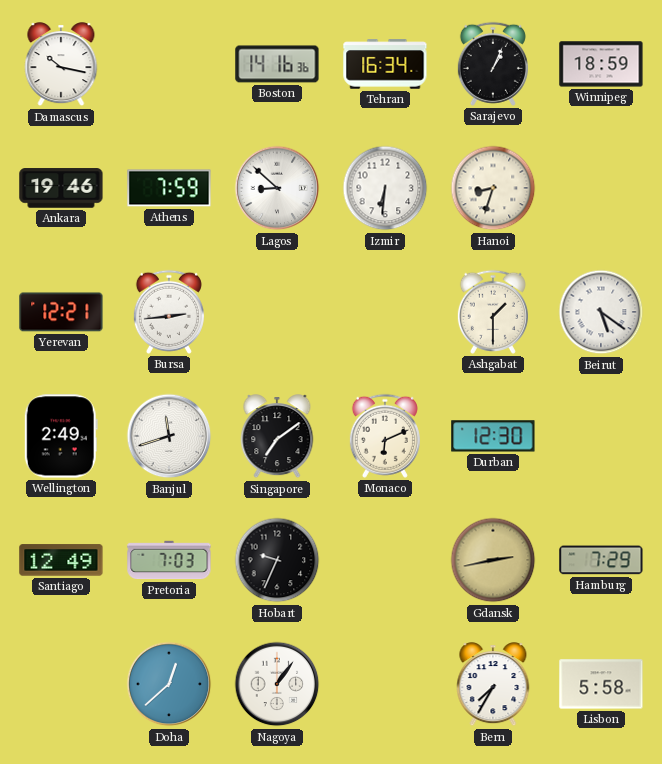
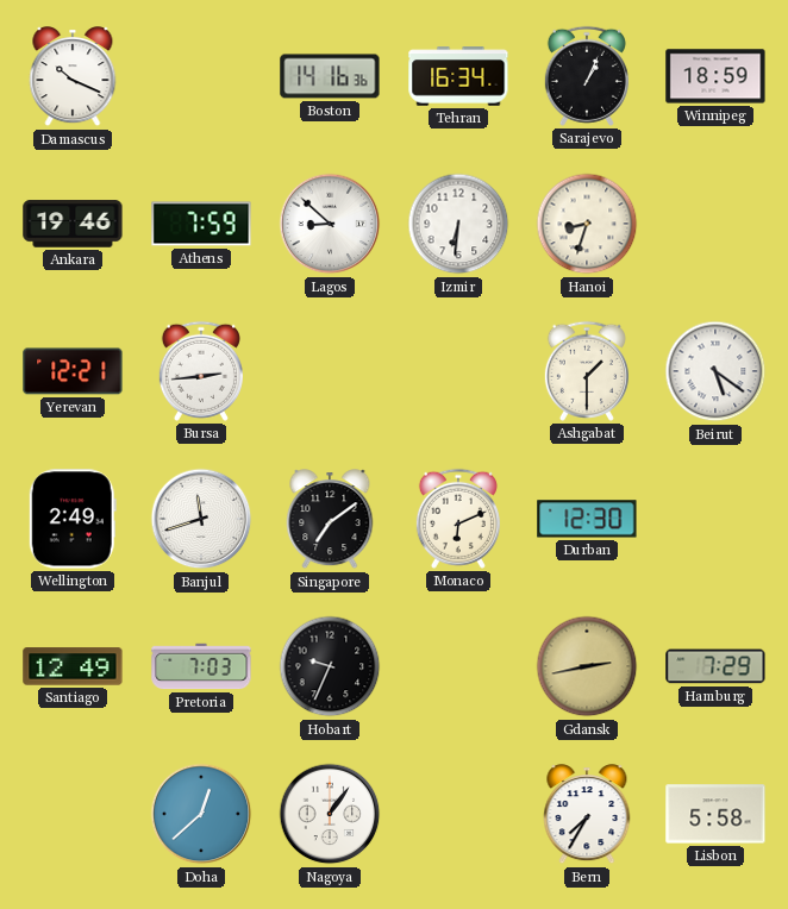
Damascus: 10:17 -> 10:19
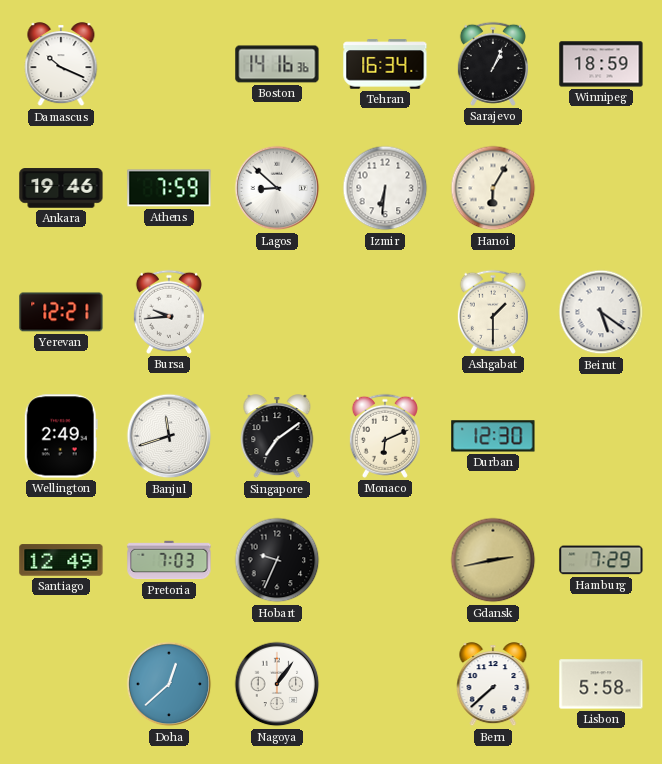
Hanoi: 8:33 -> 6:05
Bursa: 2:44 -> 9:44
Bern: 7:35 -> 7:38
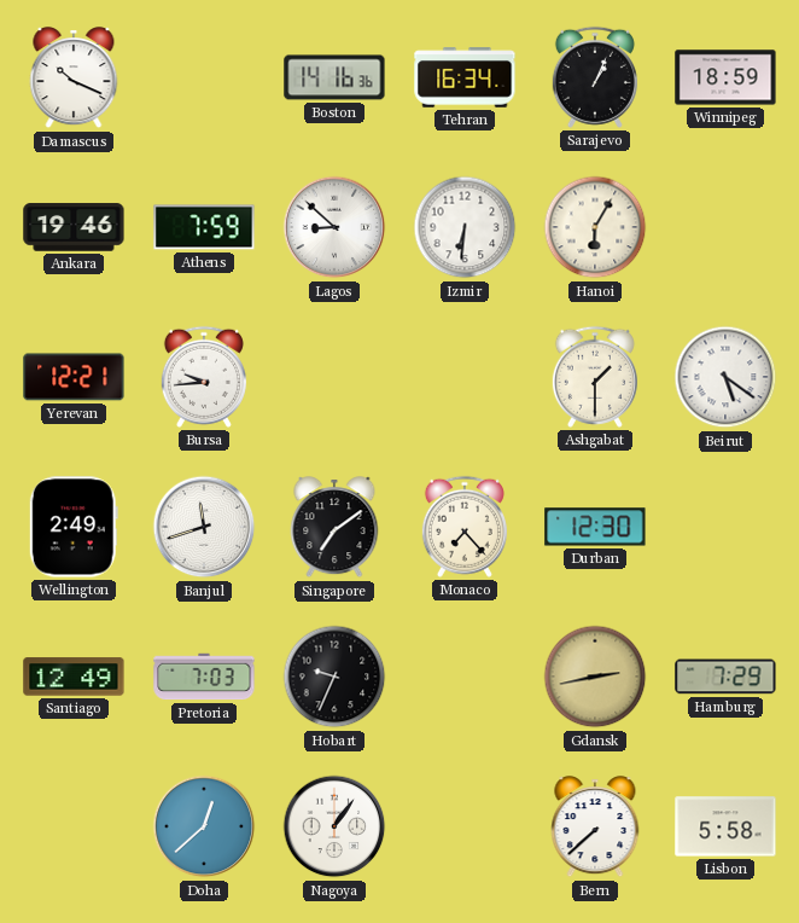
Monaco: 6:11 -> 7:23
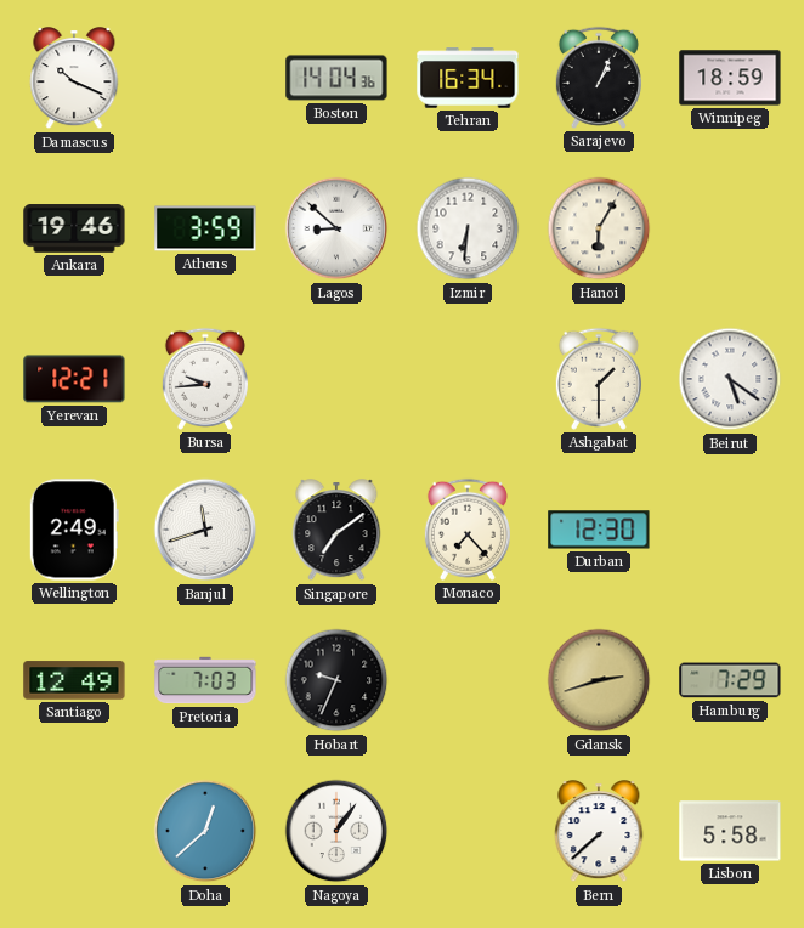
Boston: 14:16 -> 14:04
Athens: 7:59 -> 3:59
Gdansk: 2:43 -> 2:42
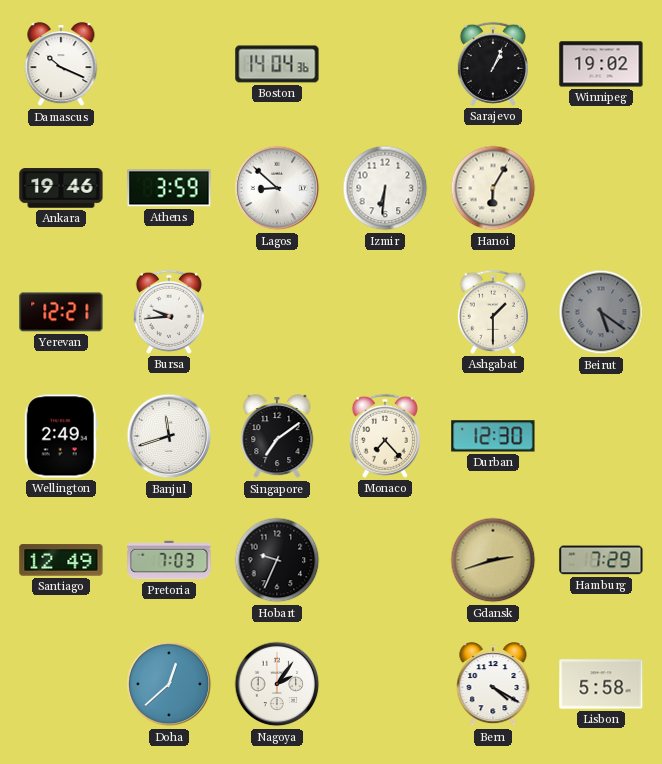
Tehran: 16:34 -> none
Winnipeg: 18:59 -> 19:02
Beirut dial: white -> grey
Nagoya: 1:06 -> 2:06
Bern: 7:38 -> 4:20
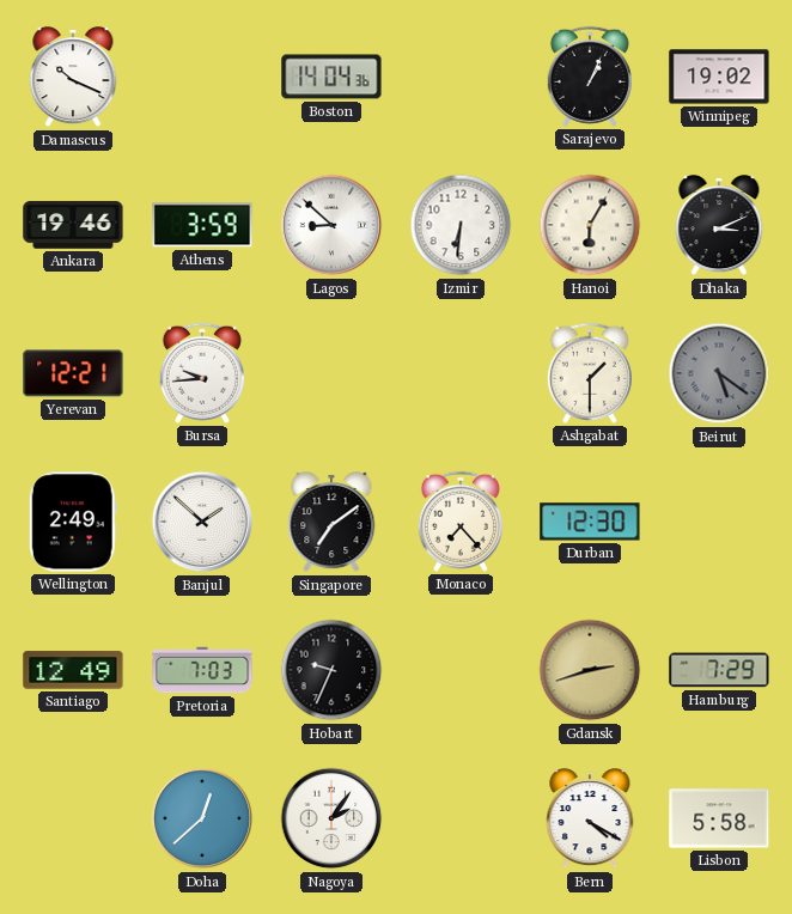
Dhaka: none -> 3:11
Banjul: 11:42 -> 1:52
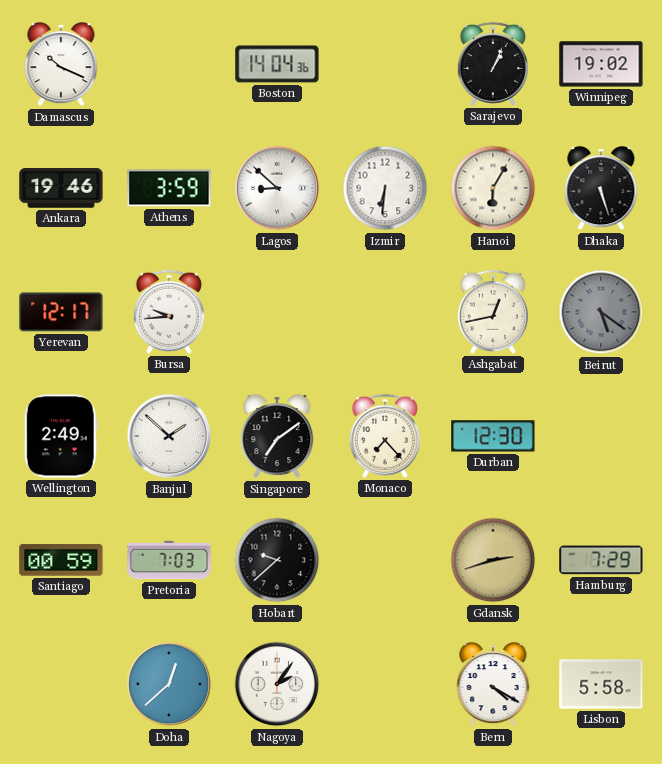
Dhaka: 3:11 -> 5:27
Yerevan: 12:21 -> 12:17
Ashgabat: 1:30 -> 12:43
Santiago: 12:49 -> 00:59
Hobart: 9:34 -> 9:38
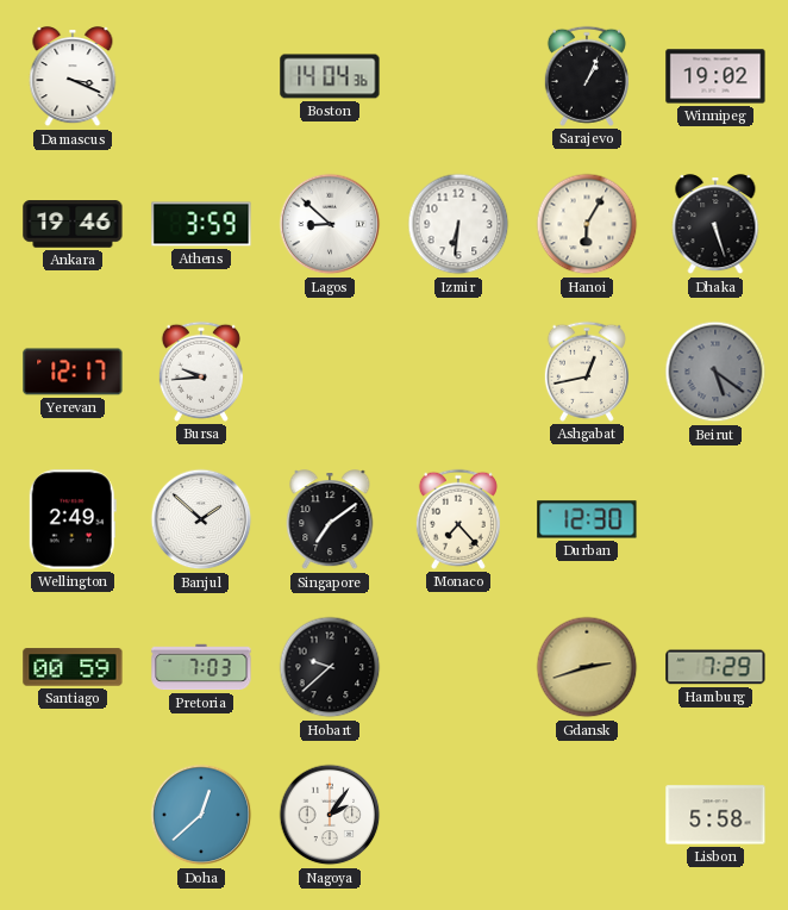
Damascus: 10:19 -> 3:19
Bern: 4:20 -> none
